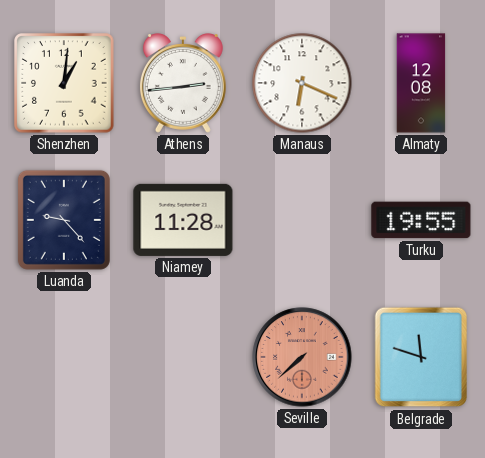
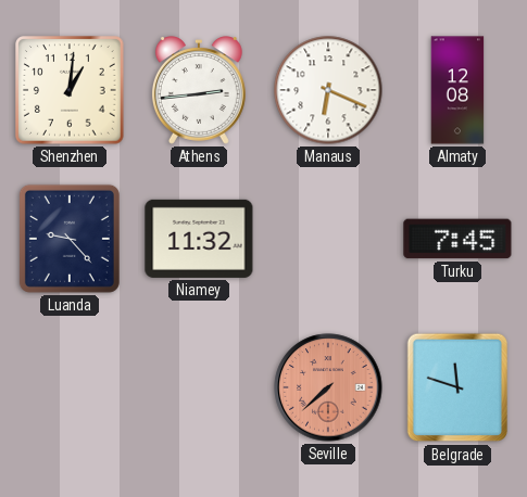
Niamey: 11:28 -> 11:32
Turku: 19:55 -> 7:45
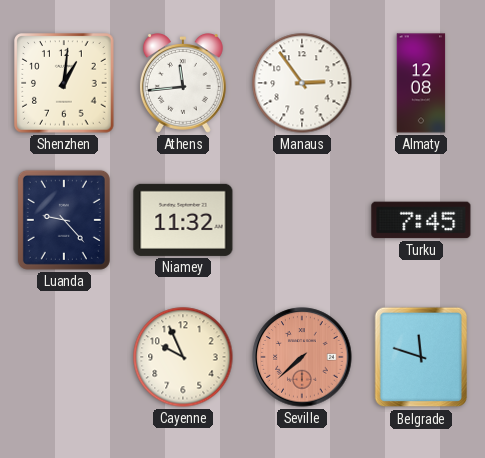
Athens: 2:44 -> 11:44
Manaus: 6:19 -> 2:54
Cayenne: none -> 9:56
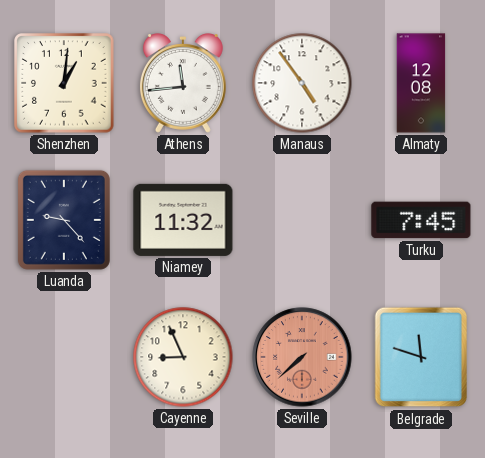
Manaus: 2:54 -> 4:54
Cayenne: 9:56 -> 8:56
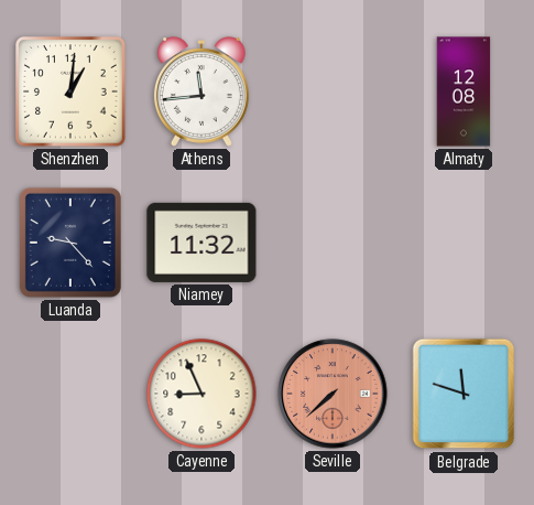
Manaus: 4:54 -> none
Turku: 7:45 -> none
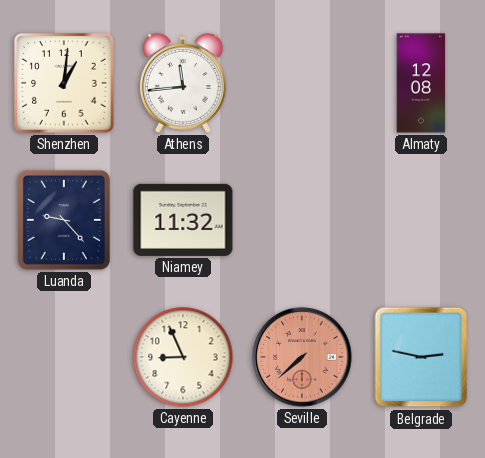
Belgrade: 11:48 -> 2:47
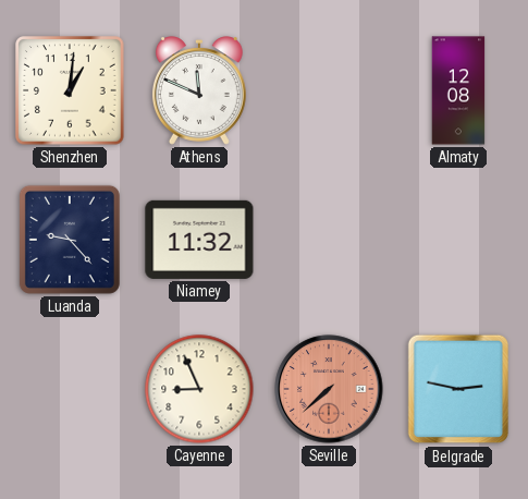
Athens: 11:44 -> 11:49
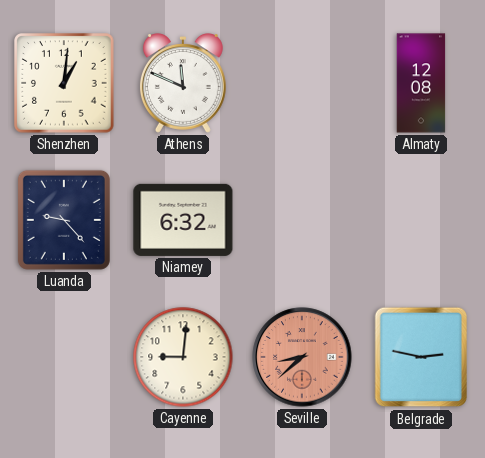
Niamey: 11:32 -> 6:32
Cayenne: 8:56 -> 9:01
Seville: 7:38 -> 8:38
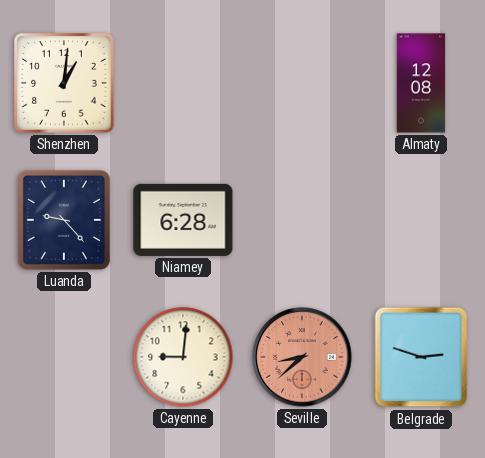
Athens: 11:49 -> none
Niamey: 6:32 -> 6:28
Belgrade: 2:47 -> 2:48
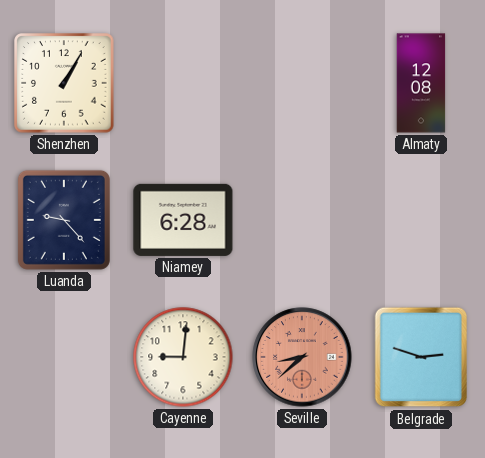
Shenzhen: 1:01 -> 1:05
